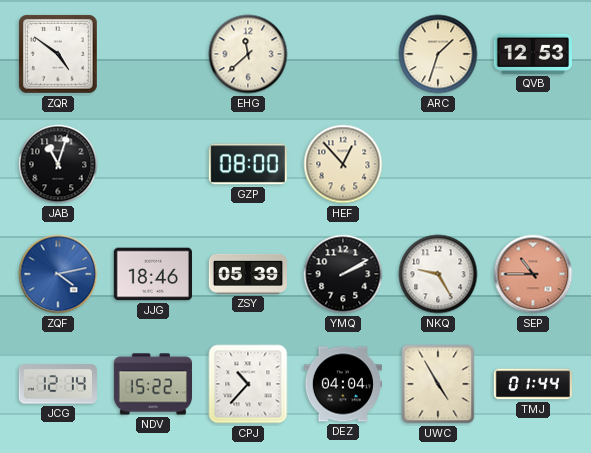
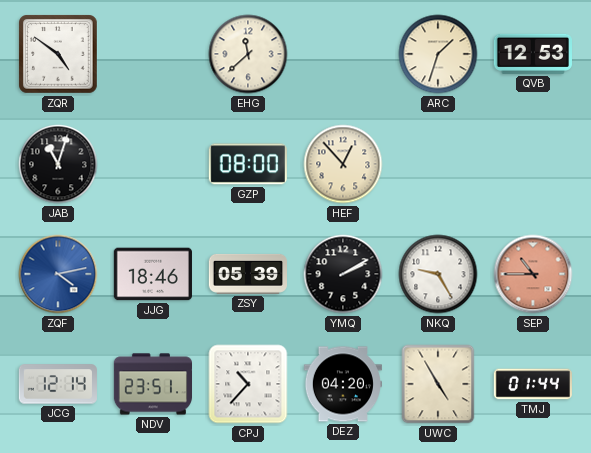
NDV: 15:22 -> 23:51
DEZ: 04:04 -> 04:20
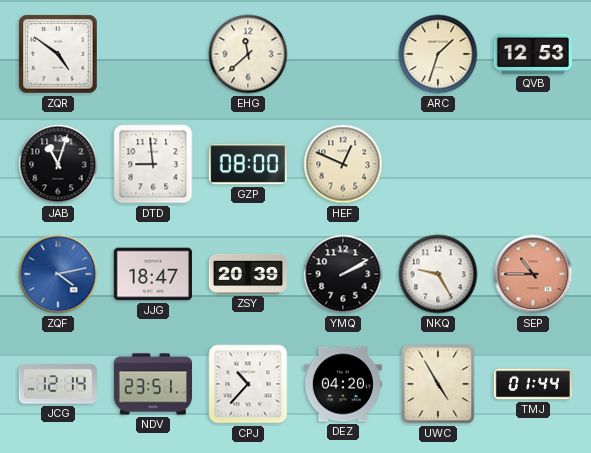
DTD: none -> 8:59
HEF: 12:53 -> 12:49
JJG: 18:46 -> 18:47
ZSY: 05:39 -> 20:39
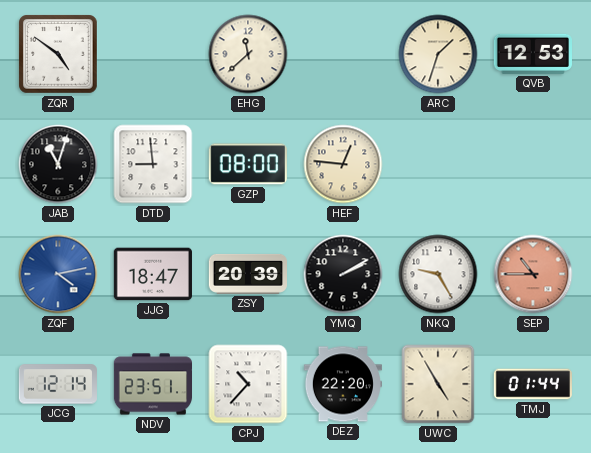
HEF: 12:49 -> 12:46
DEZ: 04:20 -> 22:20
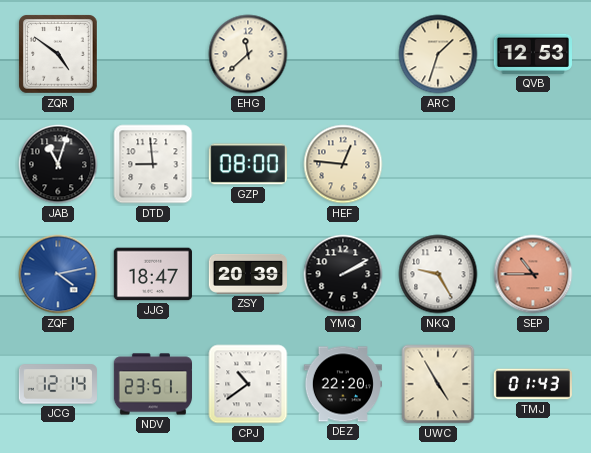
CPJ: 10:37 -> 10:39
TMJ: 01:44 -> 01:43
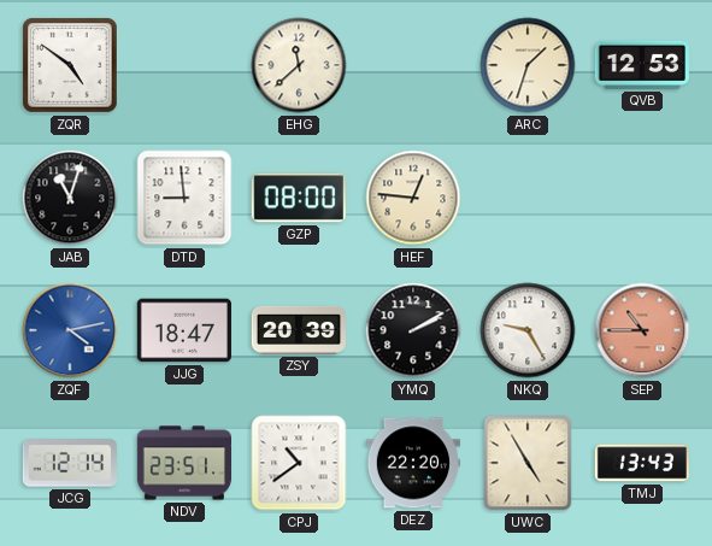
TMJ: 01:43 -> 13:43
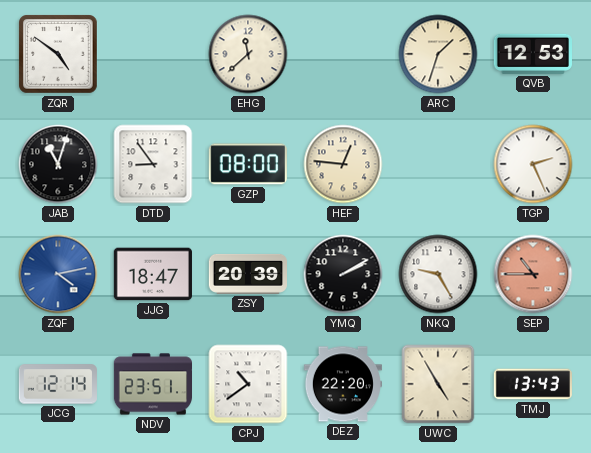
DTD: 8:59 -> 8:54
TGP: none -> 2:26
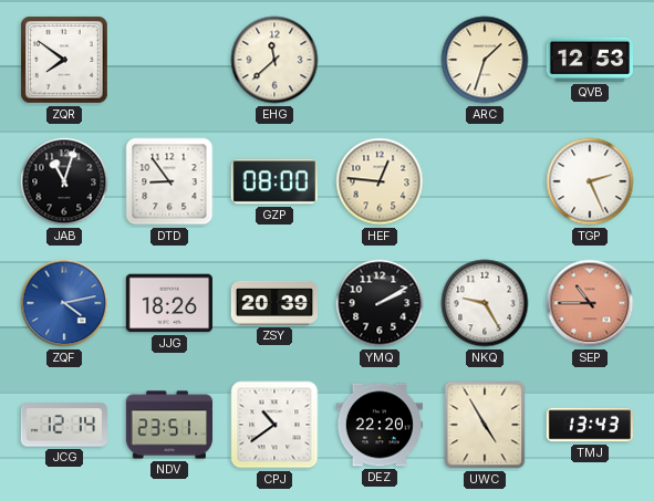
ZQR: 4:51 -> 7:51
JJG: 18:47 -> 18:26
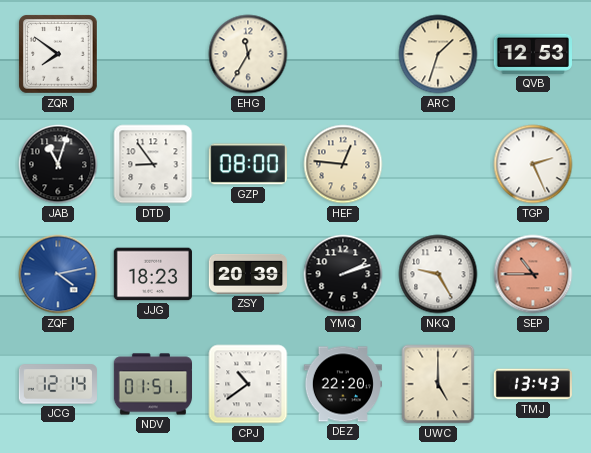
EHG: 11:38 -> 11:35
JJG: 18:26 -> 18:23
YMQ: 2:10 -> 2:12
NDV: 23:51 -> 01:51
UWC: 4:55 -> 5:00
